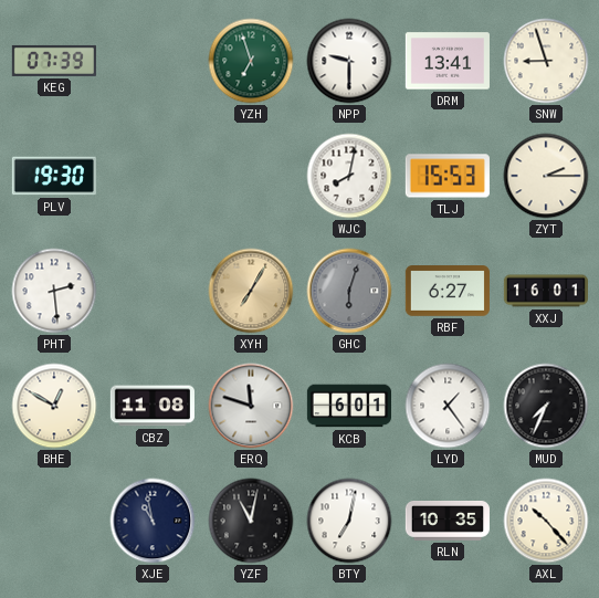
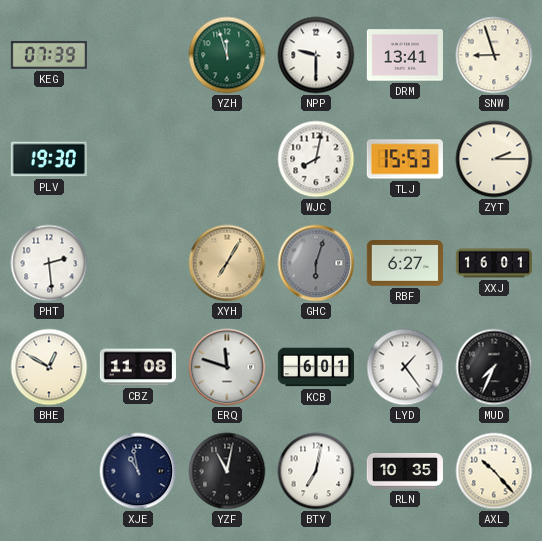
YZH: 6:57 -> 11:57
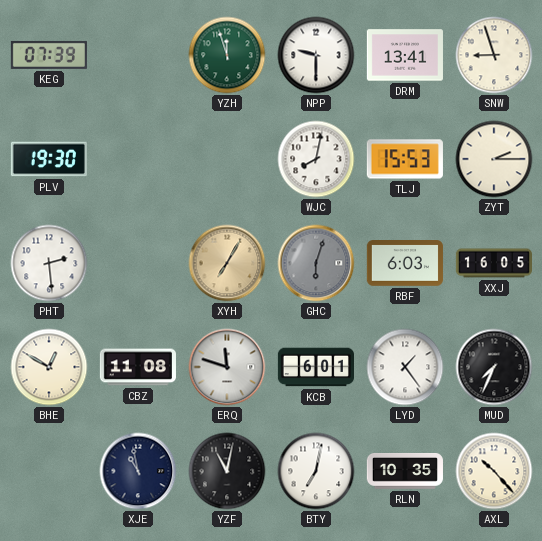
RBF: 6:27 -> 6:03
XXJ: 16:01 -> 16:05
